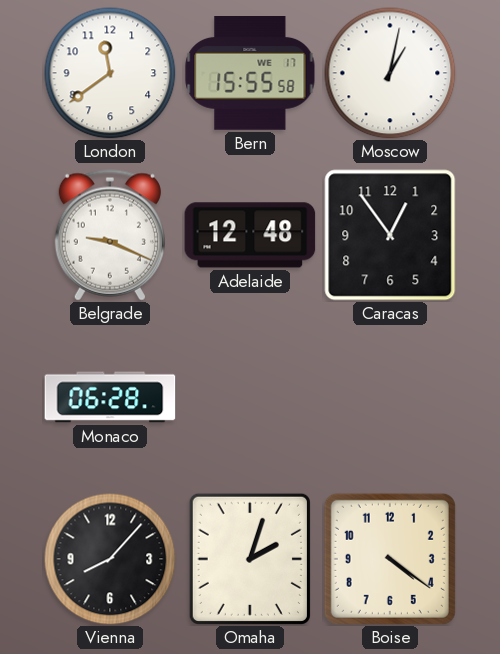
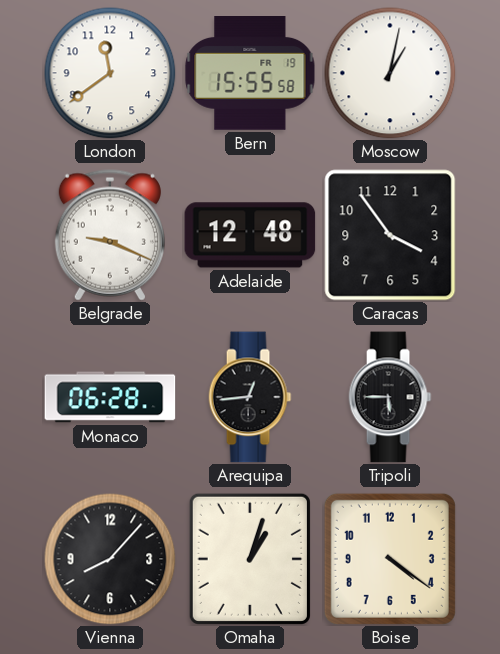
Bern date: WE 17 -> FR 19
Caracas: 12:54 -> 3:54
Arequipa: none -> 12:44
Tripoli: none -> 5:45
Omaha: 2:03 -> 1:03
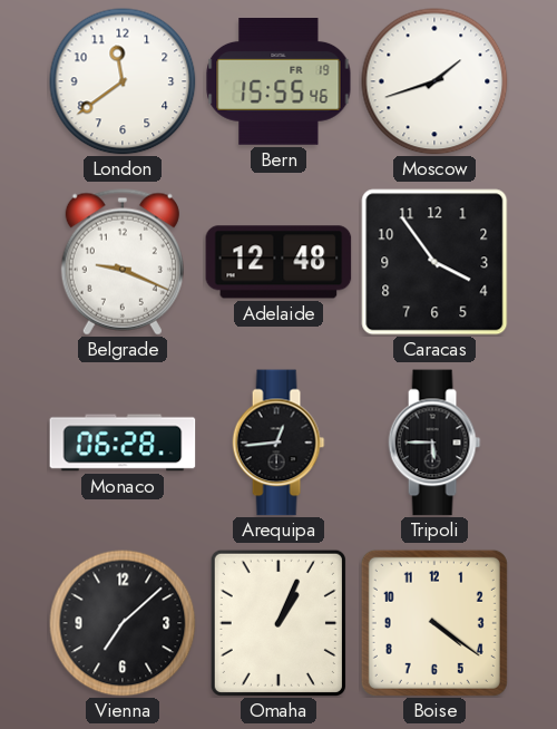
Bern: 15:55:58 -> 15:55:46
Moscow: 1:02 -> 1:42
Vienna: 8:07 -> 7:08
Omaha: 1:03 -> 1:04
